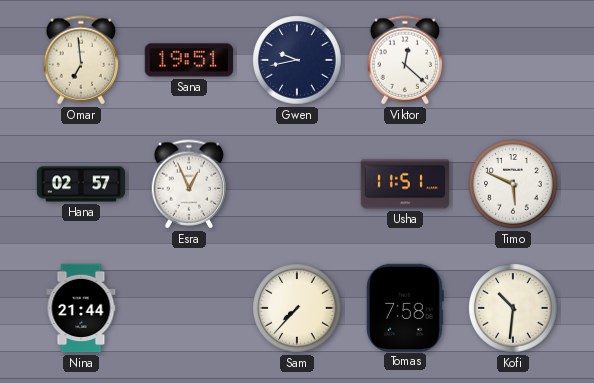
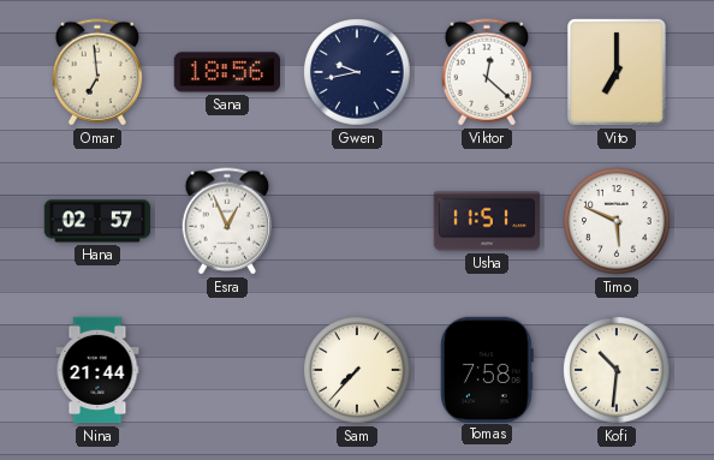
Sana: 19:51 -> 18:56
Vito: none -> 7:00
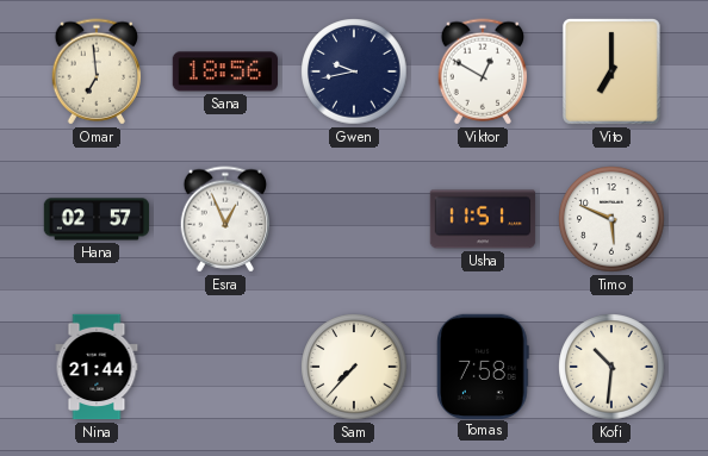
Viktor: 12:22 -> 12:50
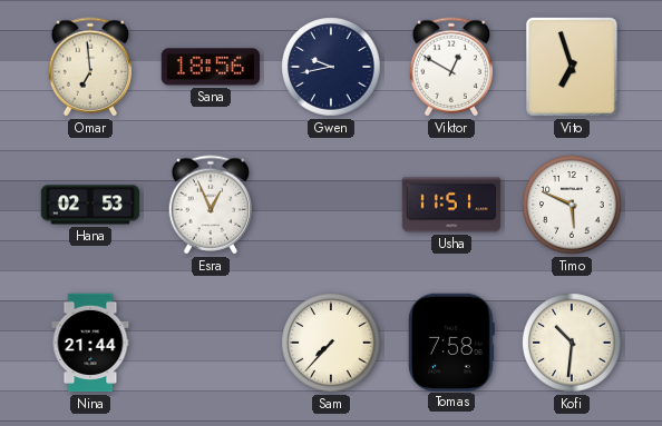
Vito: 7:00 -> 6:57
Hana: 02:57 -> 02:53
